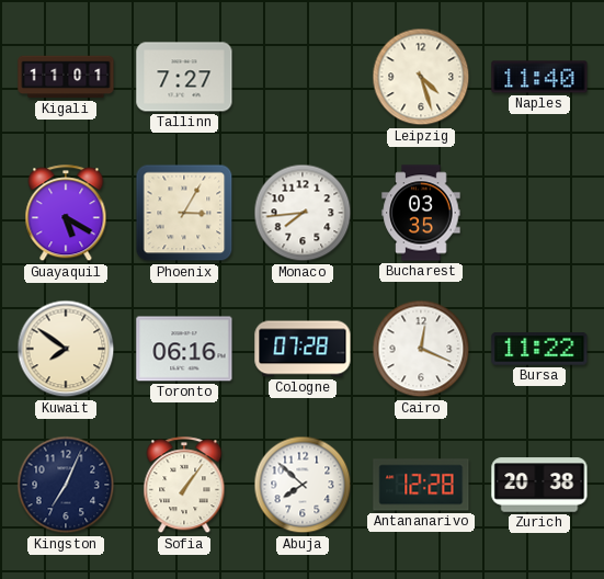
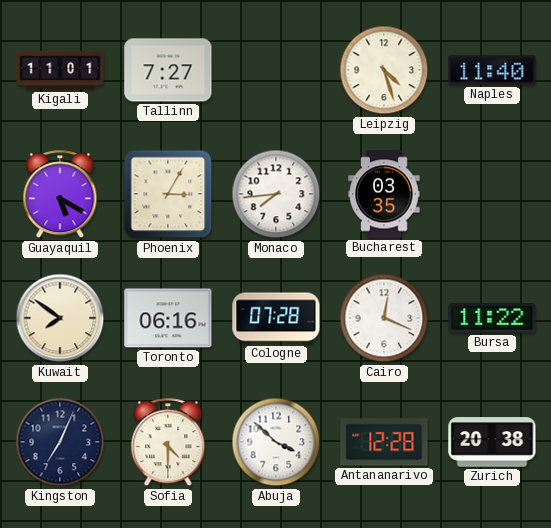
Sofia: 1:06 -> 4:30
Abuja: 7:52 -> 3:52
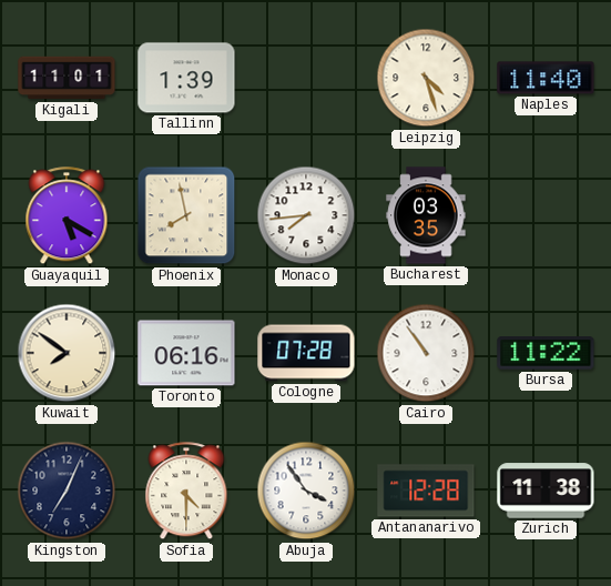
Tallinn: 7:27 -> 1:39
Phoenix: 3:05 -> 7:58
Cairo: 12:19 -> 10:54
Abuja: 3:52 -> 3:54
Zurich: 20:38 -> 11:38
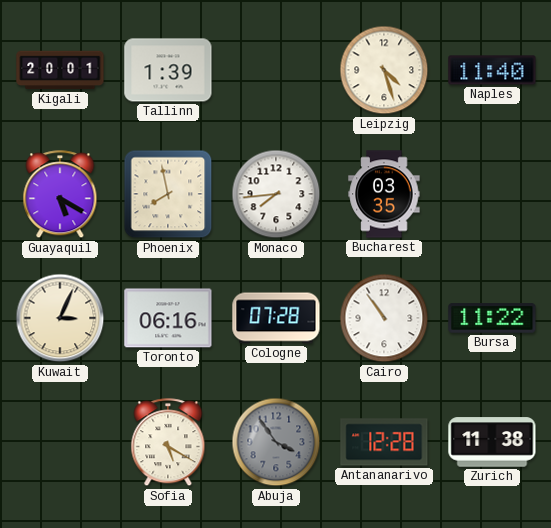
Kigali: 11:01 -> 20:01
Kuwait: 7:51 -> 3:04
Kingston: 7:04 -> none
Sofia: 4:30 -> 5:20
Abuja dial: white -> grey
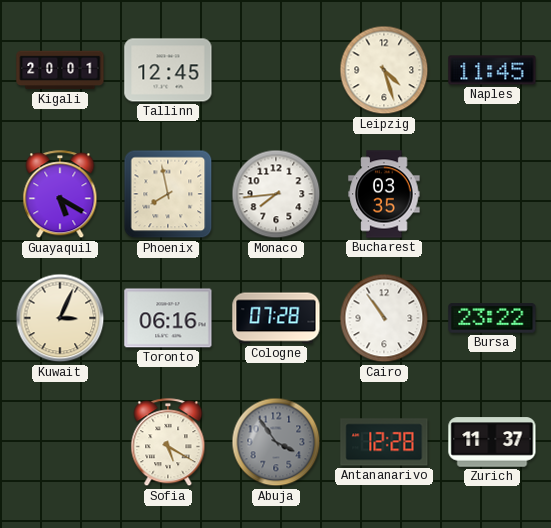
Tallinn: 1:39 -> 12:45
Naples: 11:40 -> 11:45
Bursa: 11:22 -> 23:22
Zurich: 11:38 -> 11:37
